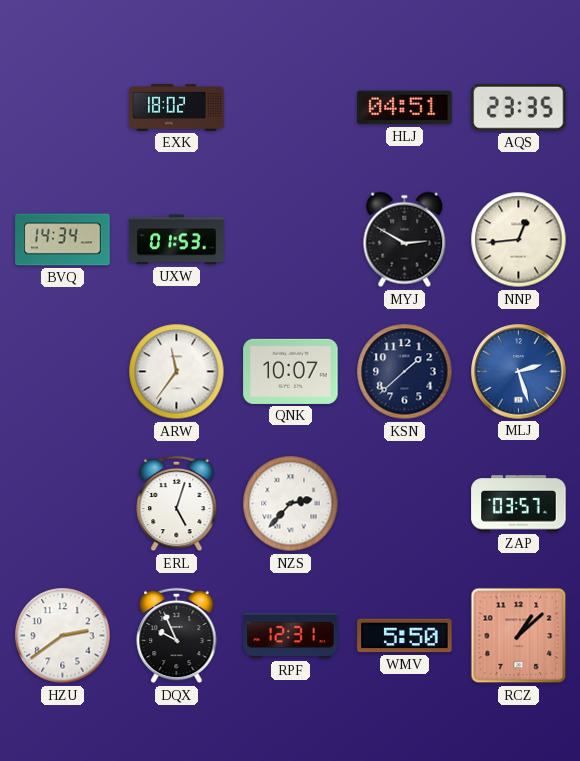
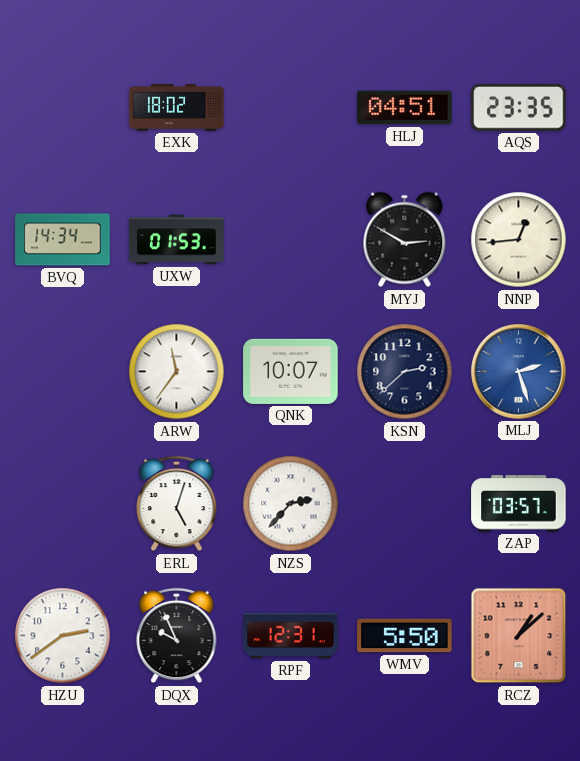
KSN: 1:38 -> 2:38
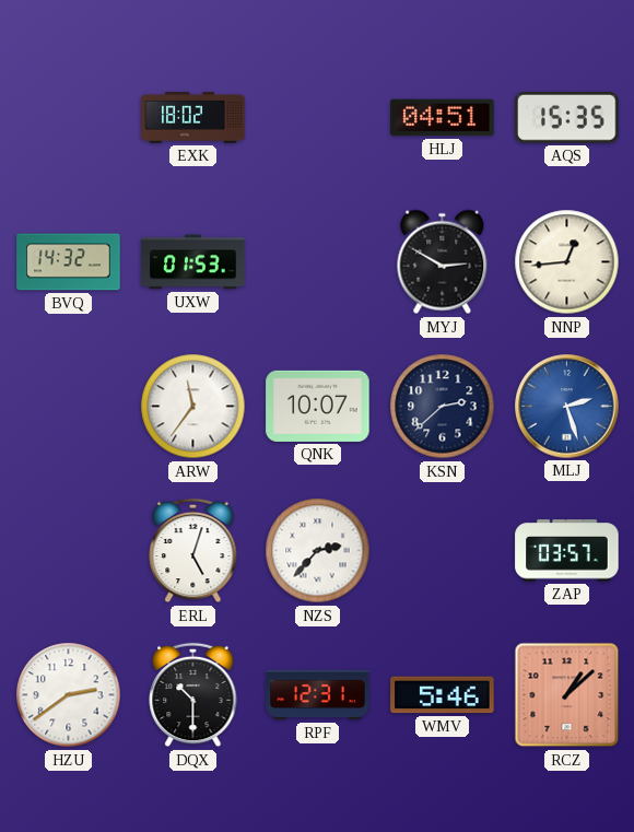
AQS: 23:35 -> 15:35
BVQ: 14:34 -> 14:32
DQX: 9:56 -> 10:30
WMV: 5:50 -> 5:46
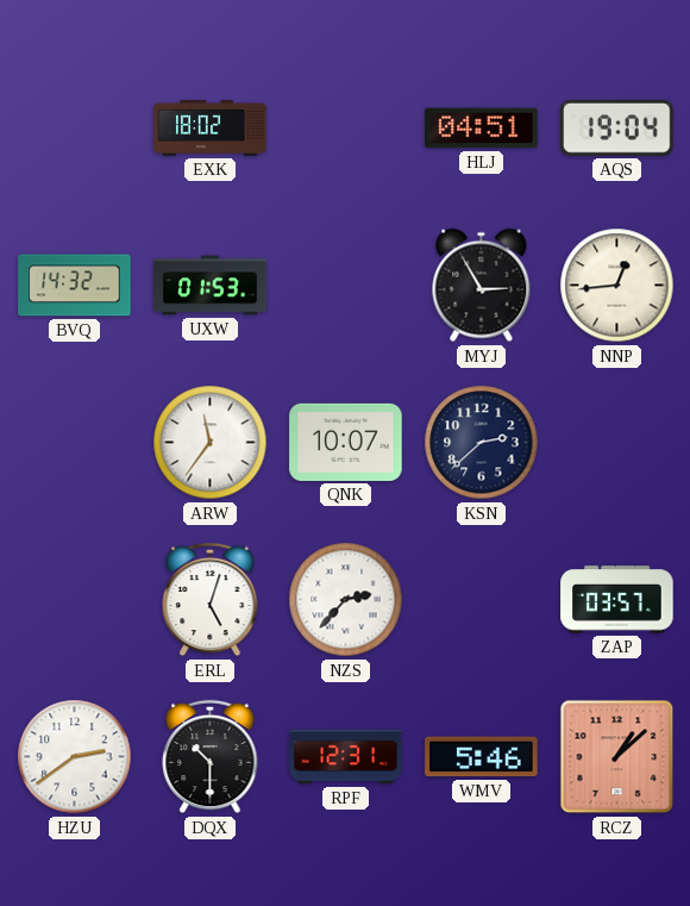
AQS: 15:35 -> 19:04
MYJ: 2:50 -> 2:55
MLJ: 2:27 -> none
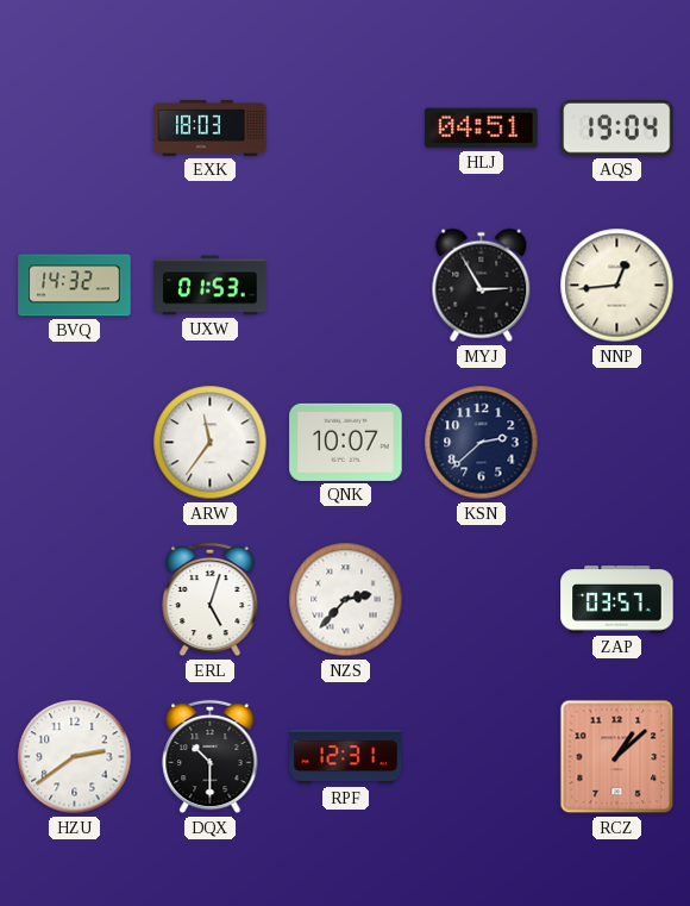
EXK: 18:02 -> 18:03
WMV: 5:46 -> none
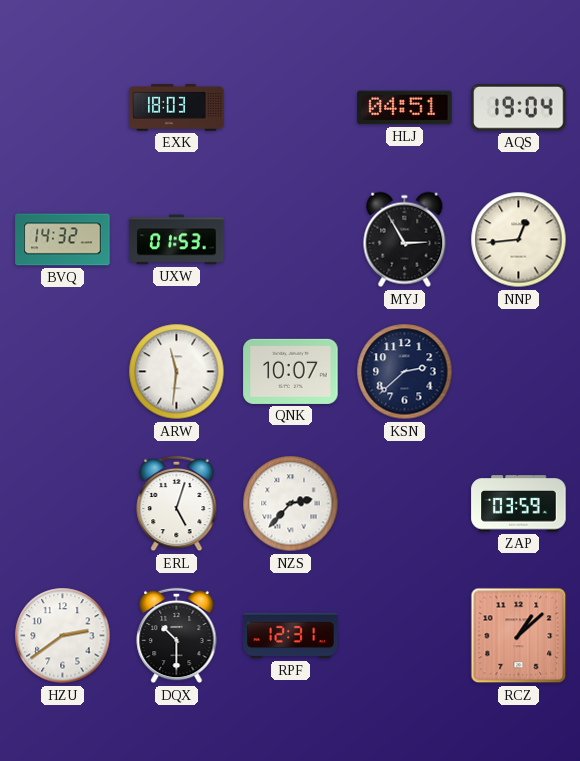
ARW: 11:36 -> 11:31
ZAP: 03:57 -> 03:59
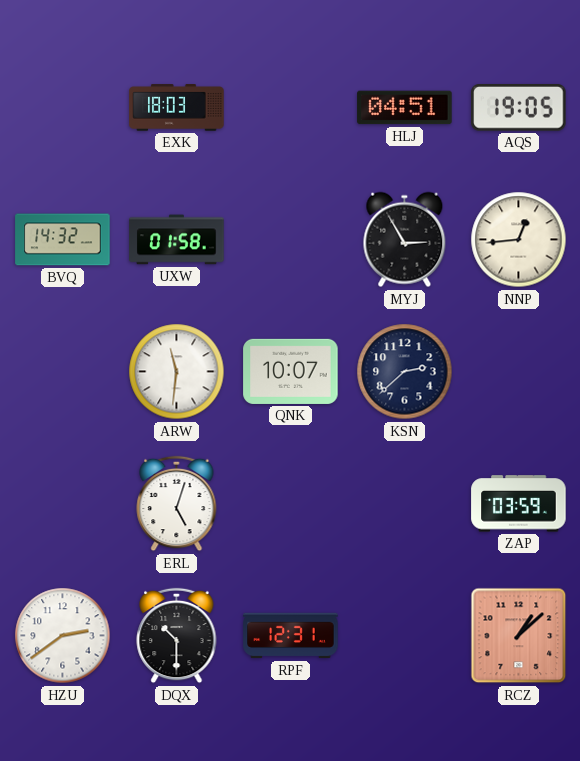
AQS: 19:04 -> 19:05
UXW: 01:53 -> 01:58
NZS: 2:37 -> none
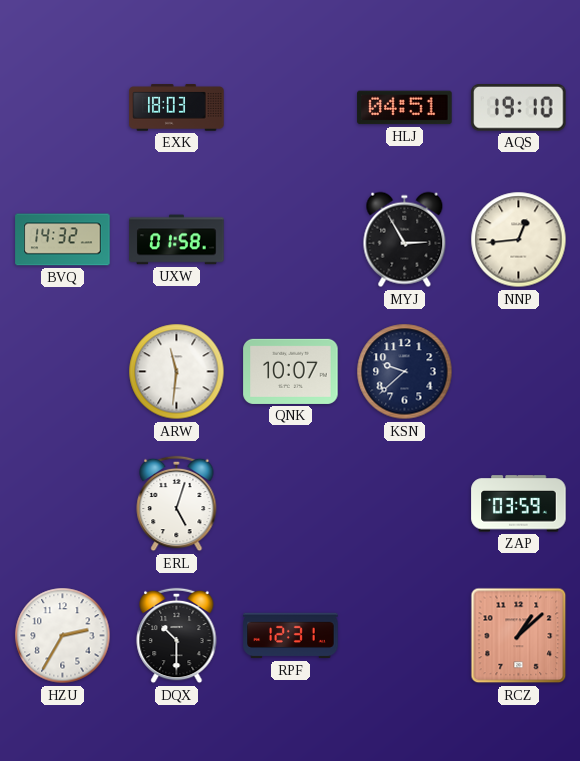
AQS: 19:05 -> 19:10
KSN: 2:38 -> 9:38
HZU: 2:39 -> 2:35
